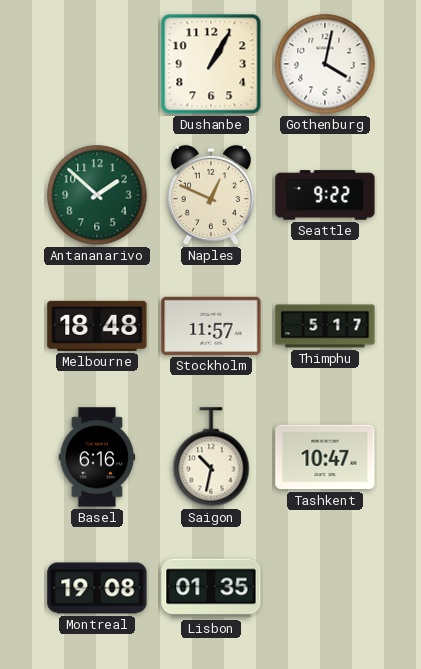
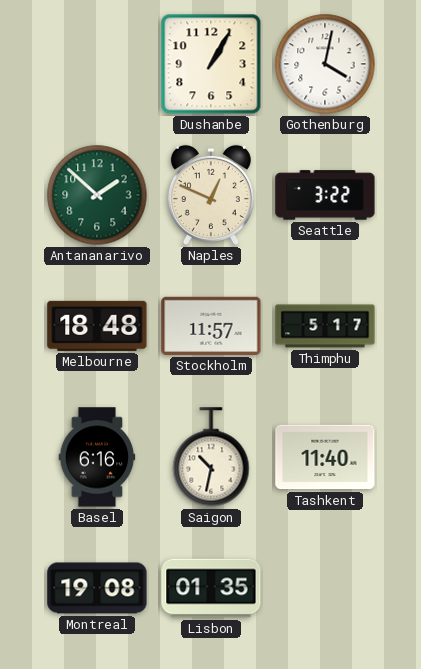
Seattle: 9:22 -> 3:22
Tashkent: 10:47 -> 11:40
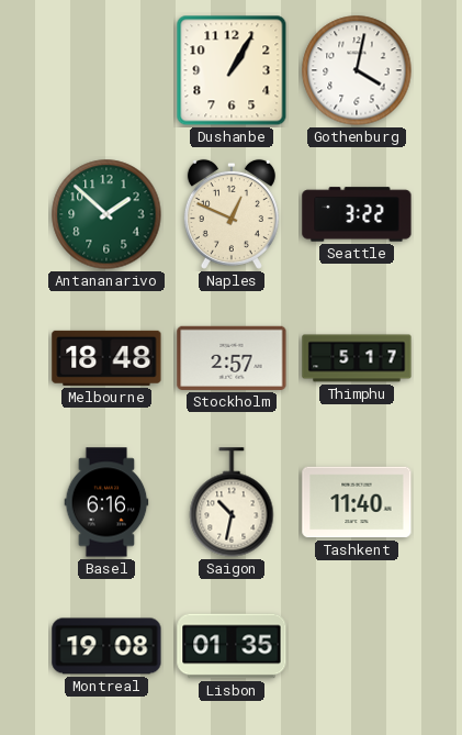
Stockholm: 11:57 -> 2:57
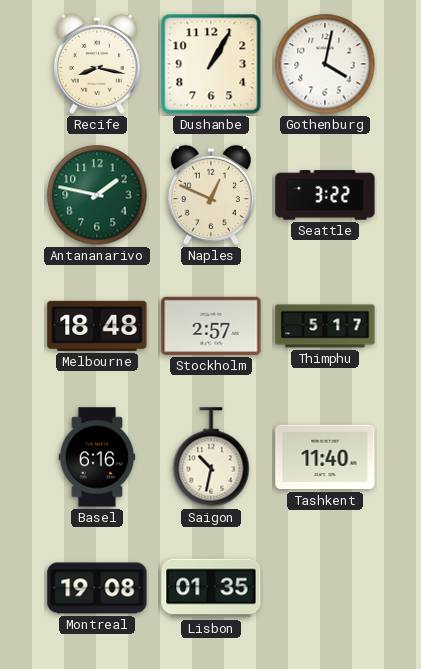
Recife: none -> 8:17
Antananarivo: 1:52 -> 1:47
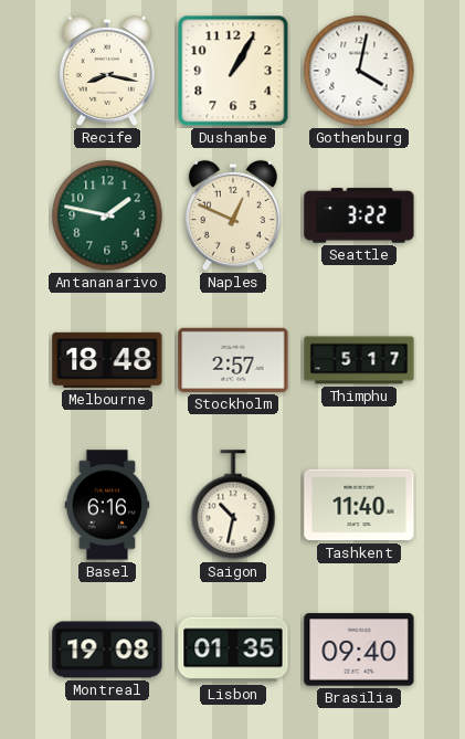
Brasilia: none -> 09:40
